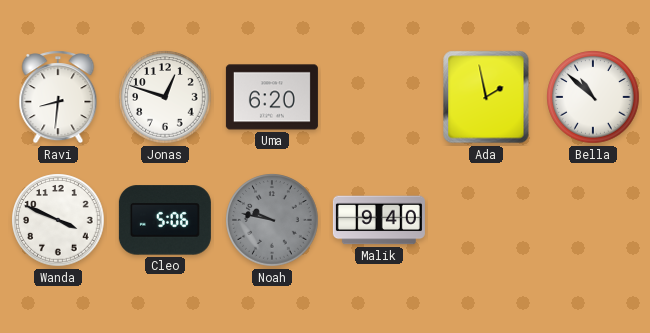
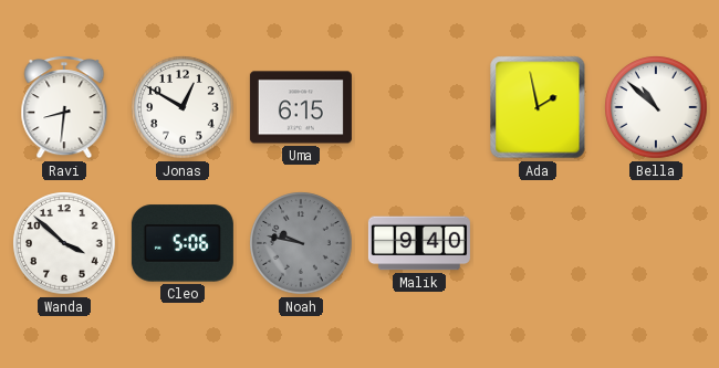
Jonas: 12:48 -> 12:50
Uma: 6:20 -> 6:15
Wanda: 3:49 -> 3:52
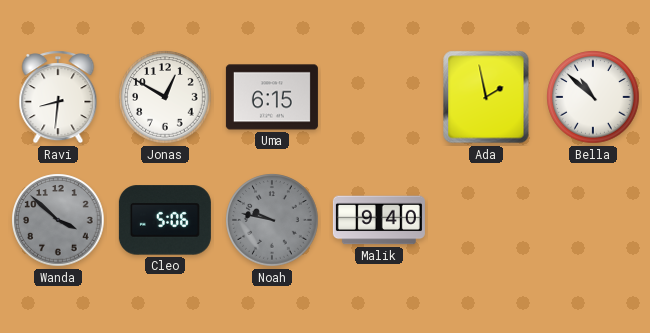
Wanda dial: white -> grey
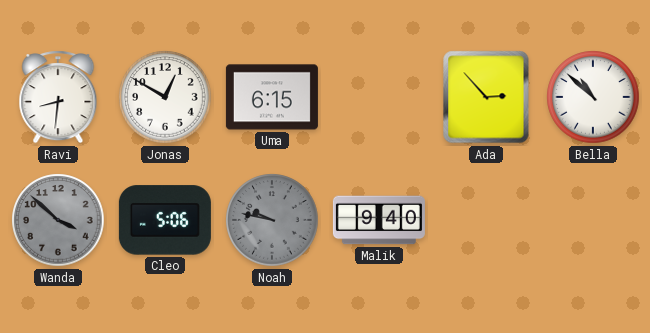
Ada: 1:58 -> 2:53
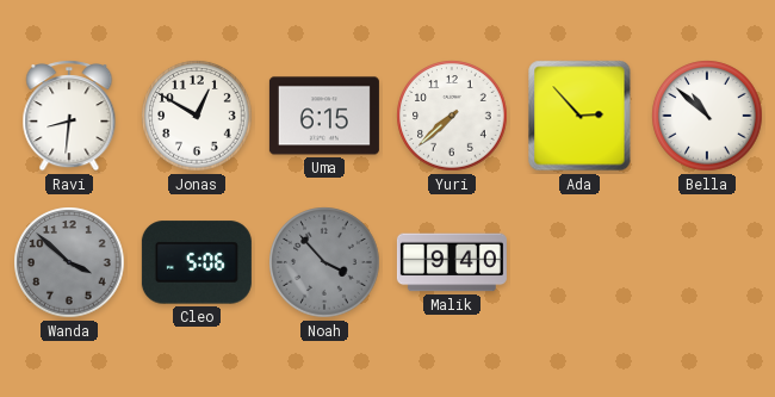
Yuri: none -> 7:38
Noah: 9:47 -> 3:53
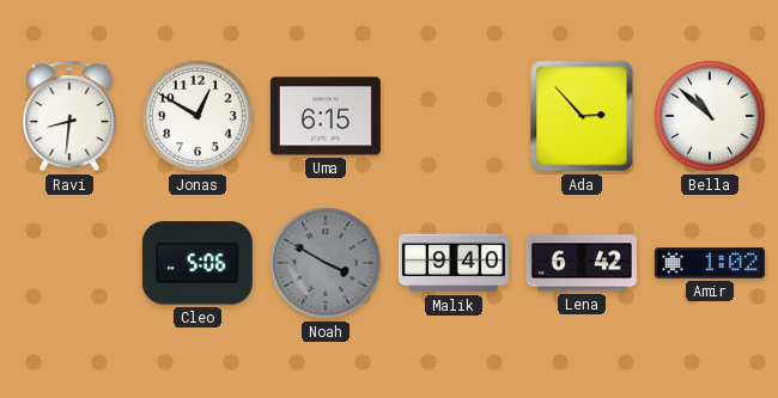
Yuri: 7:38 -> none
Wanda: 3:52 -> none
Noah: 3:53 -> 3:50
Lena: none -> 6:42
Amir: none -> 1:02
